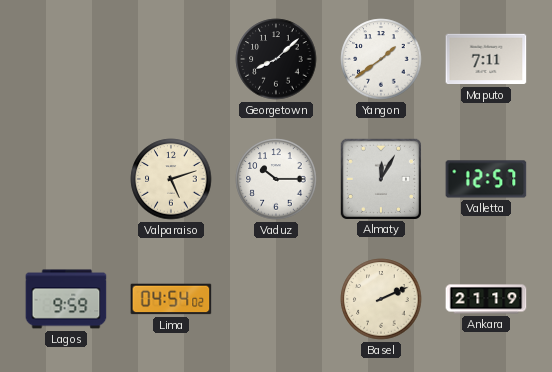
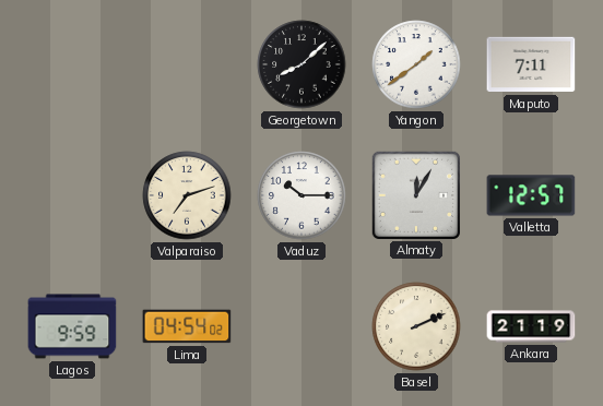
Valparaiso: 5:12 -> 7:12
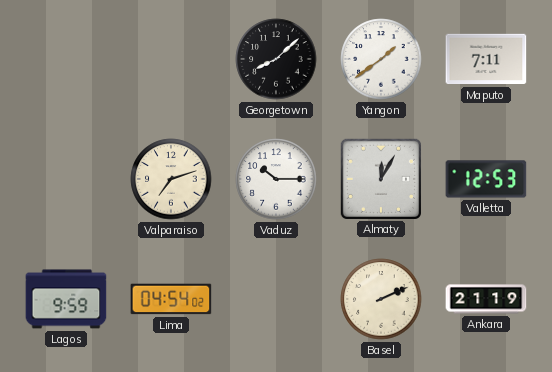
Valletta: 12:57 -> 12:53
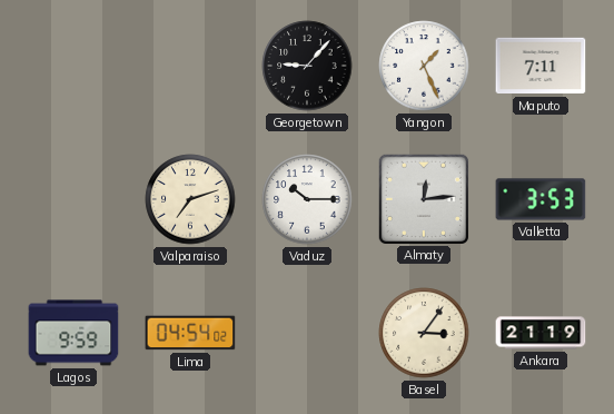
Georgetown: 8:08 -> 9:07
Yangon: 1:39 -> 1:26
Almaty: 12:05 -> 12:14
Valletta: 12:53 -> 3:53
Basel: 2:11 -> 3:06
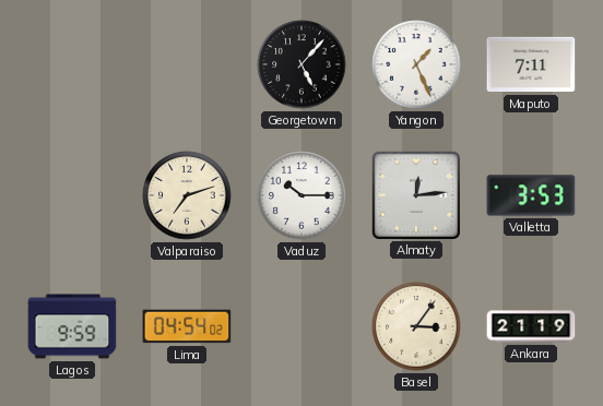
Georgetown: 9:07 -> 5:07
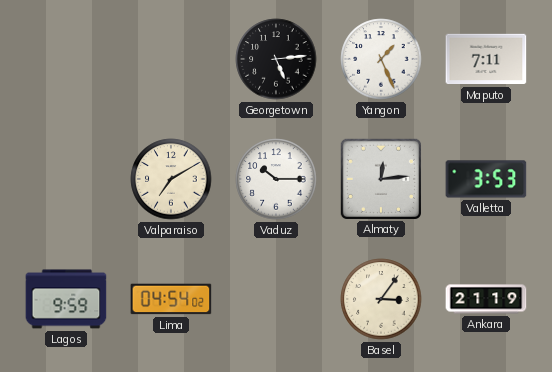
Georgetown: 5:07 -> 5:14
Valparaiso: 7:12 -> 7:10
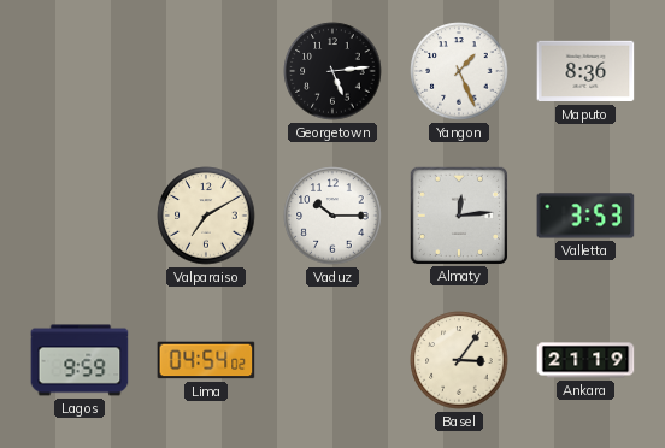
Maputo: 7:11 -> 8:36
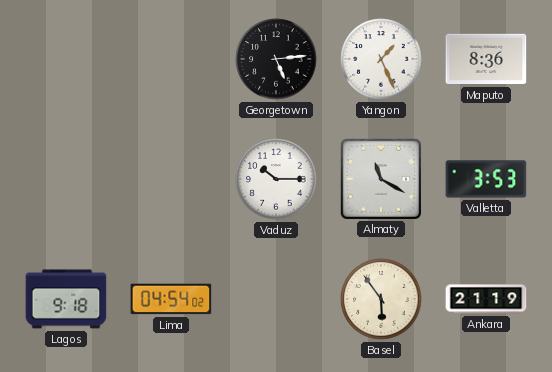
Valparaiso: 7:10 -> none
Almaty: 12:14 -> 11:20
Lagos: 9:59 -> 9:18
Basel: 3:06 -> 5:54
